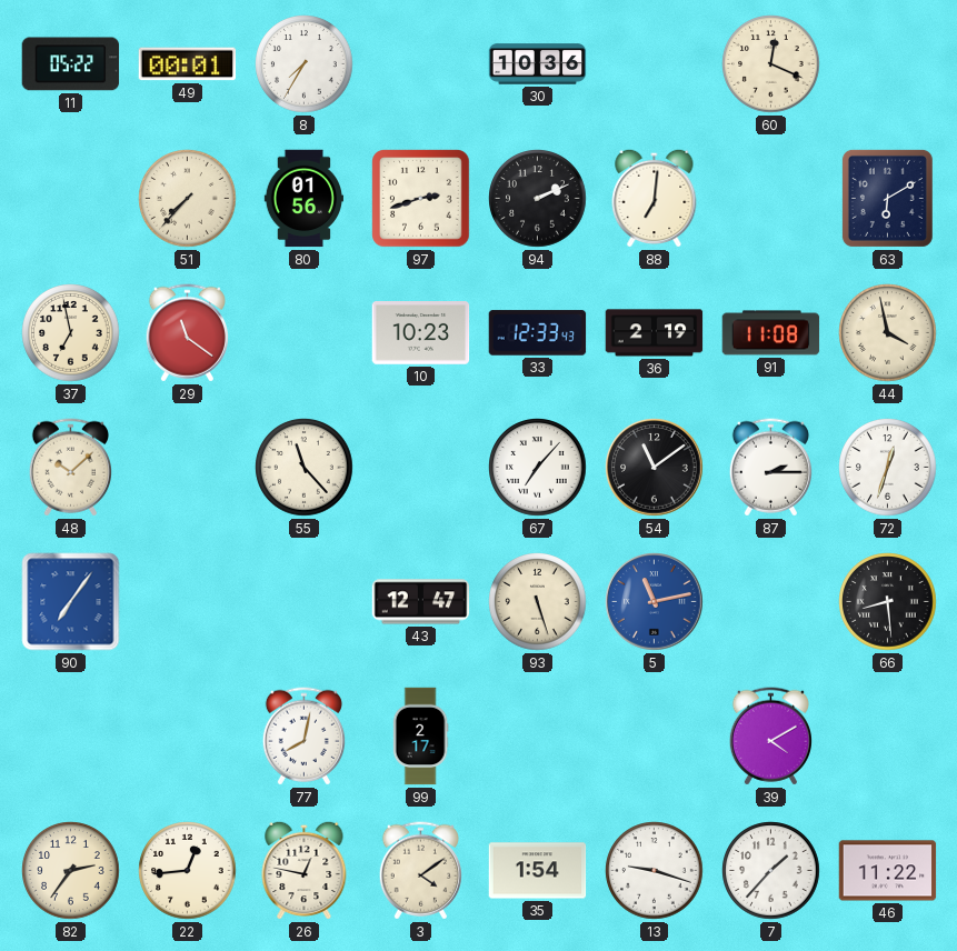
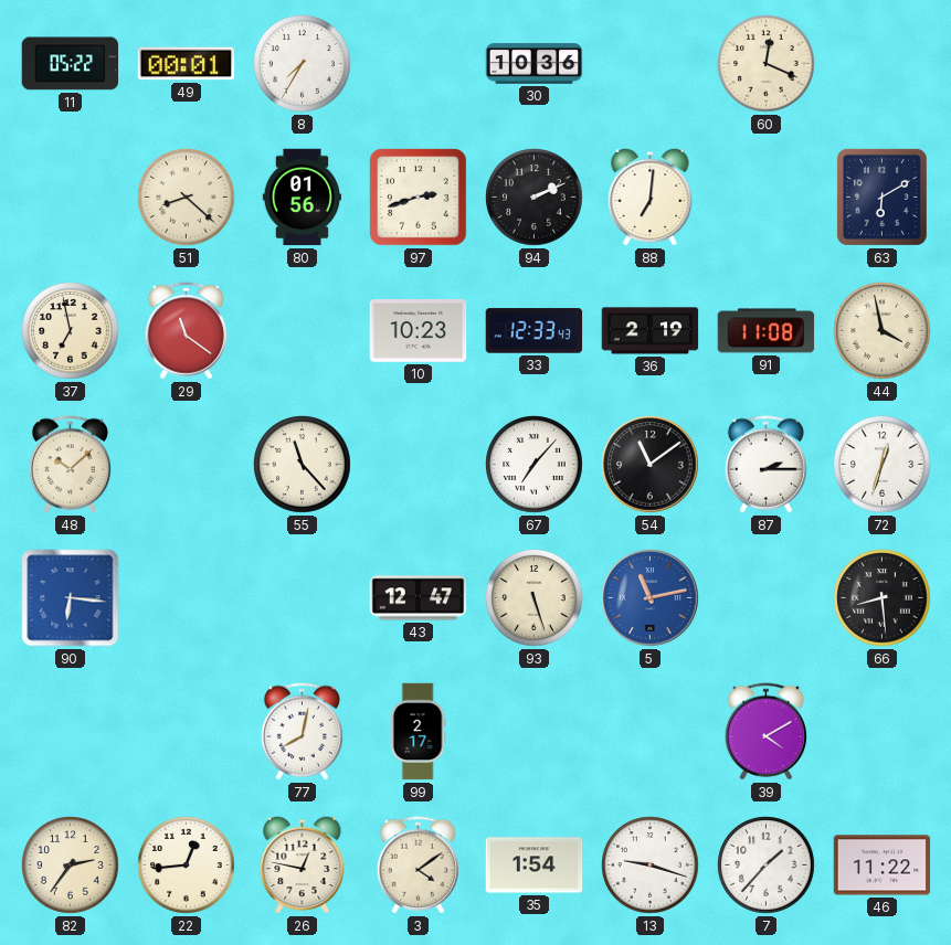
51: 7:37 -> 8:22
90: 7:06 -> 6:16
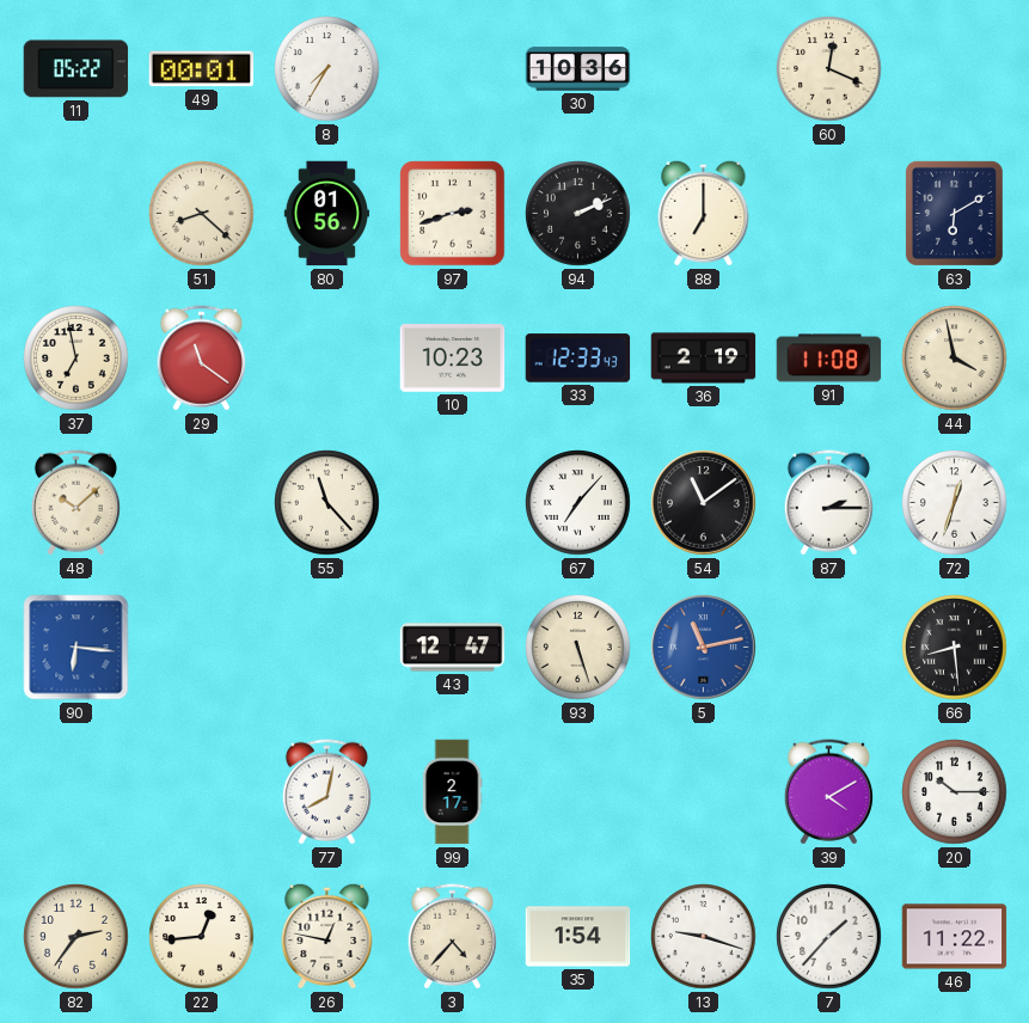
88: 7:01 -> 7:00
20: none -> 10:15
3: 4:09 -> 4:37
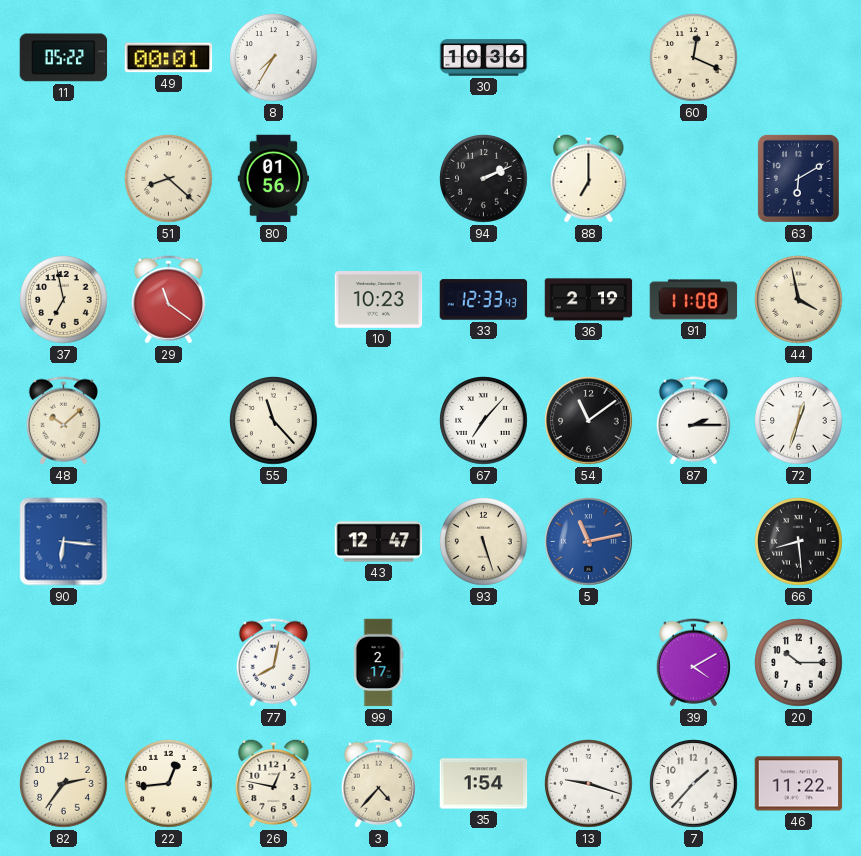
97: 2:42 -> none
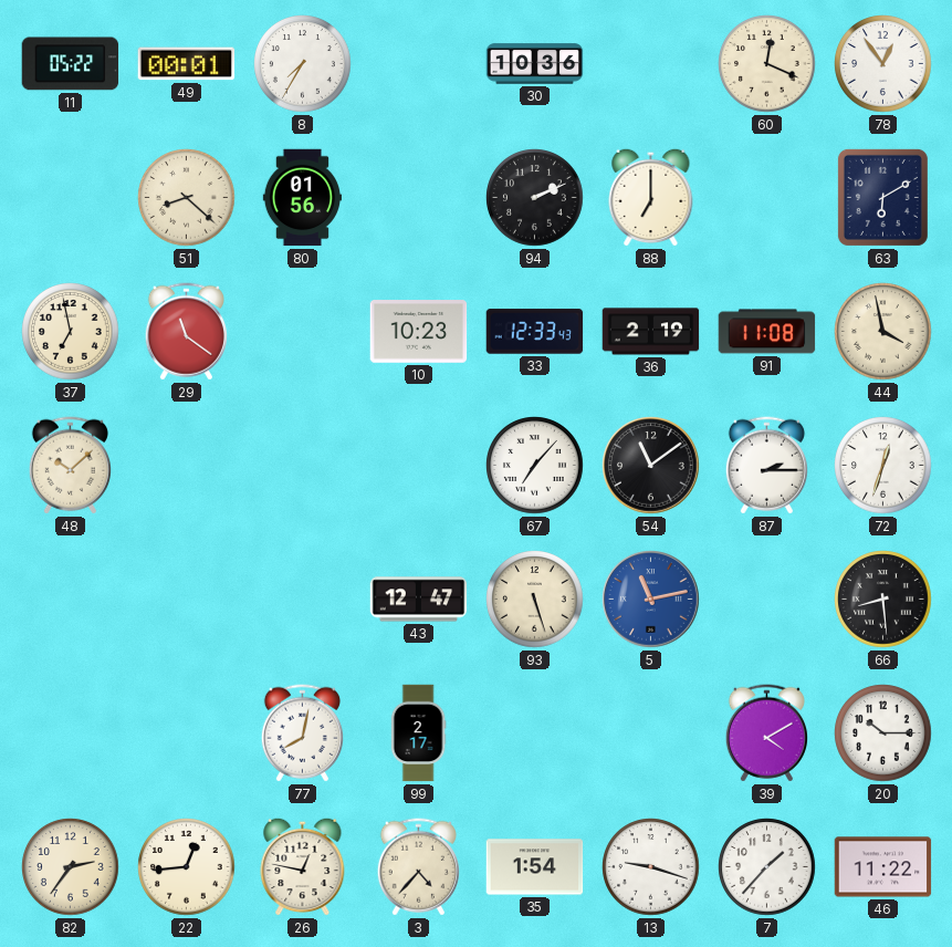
78: none -> 12:54
55: 11:23 -> none
90: 6:16 -> none
